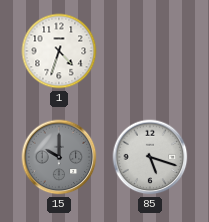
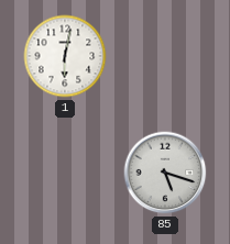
1: 4:33 -> 6:02
15: 10:00 -> none
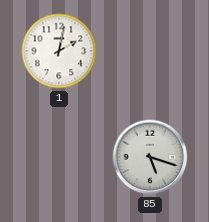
1: 6:02 -> 2:02
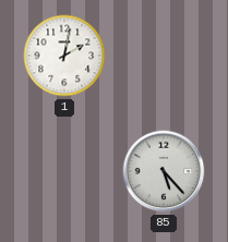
85: 5:18 -> 5:23
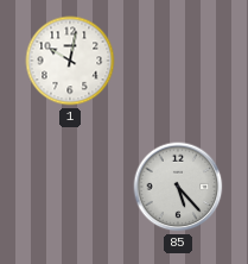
1: 2:02 -> 10:02
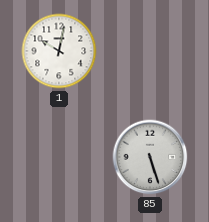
85: 5:23 -> 5:27
